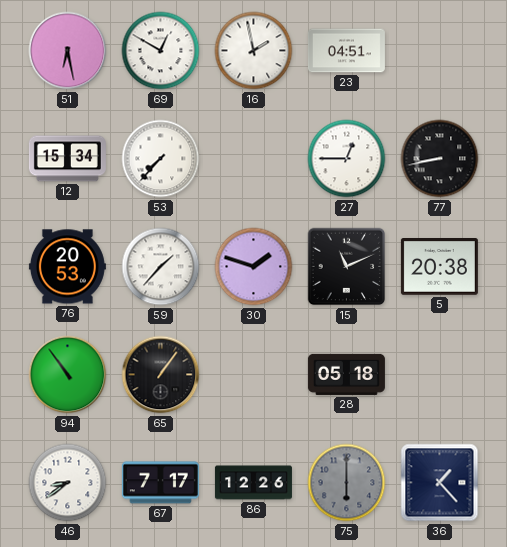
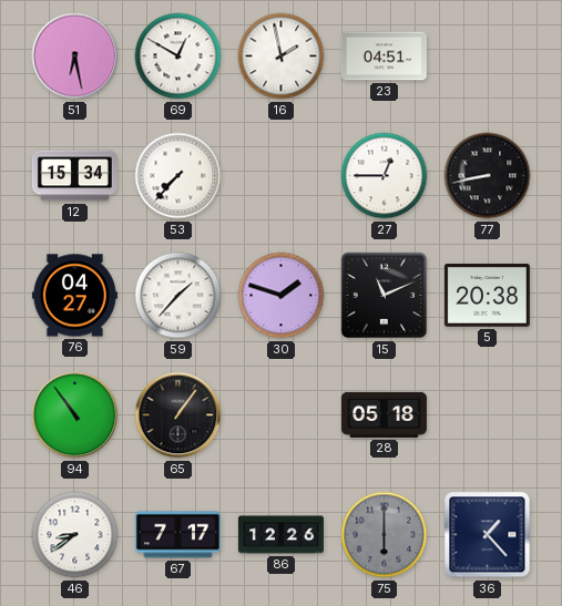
76: 20:53 -> 04:27
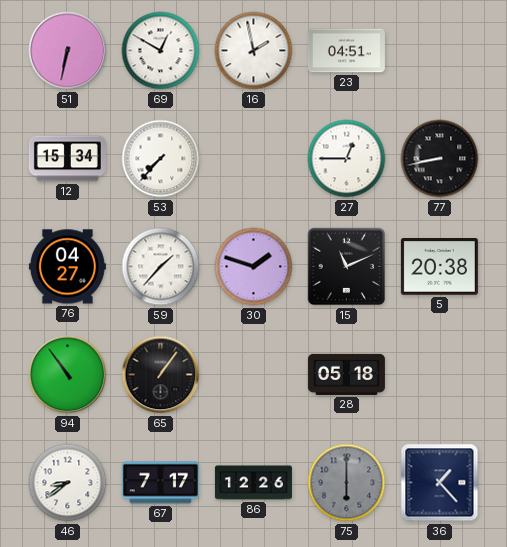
51: 6:28 -> 6:32
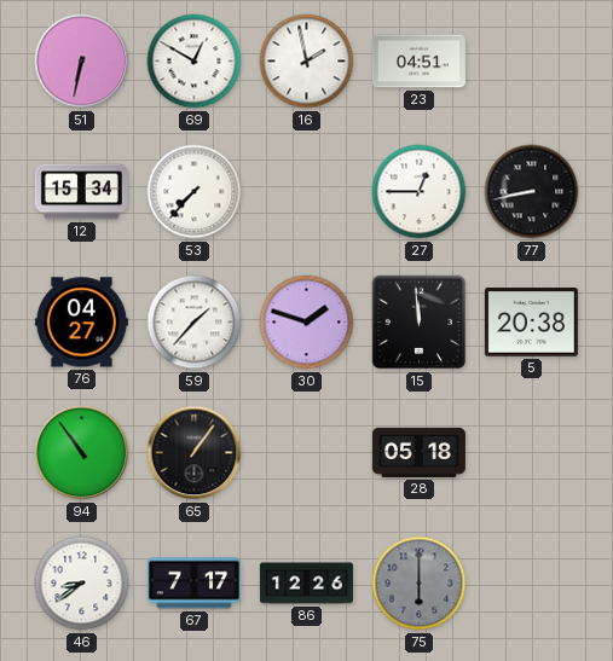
15: 11:11 -> 11:59
36: 1:23 -> none
